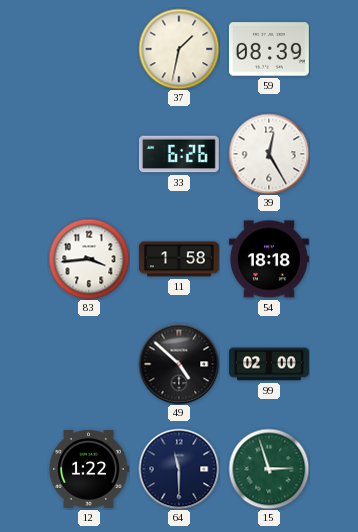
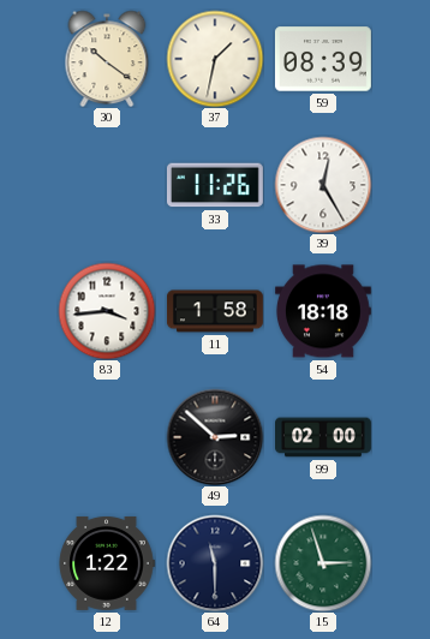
30: none -> 10:21
33: 6:26 -> 11:26
49: 4:52 -> 2:52
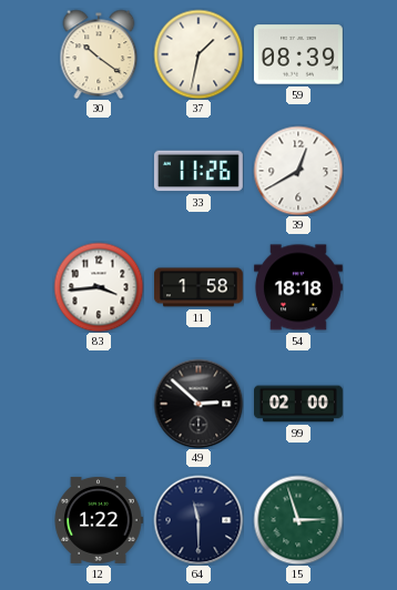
39: 12:25 -> 12:40
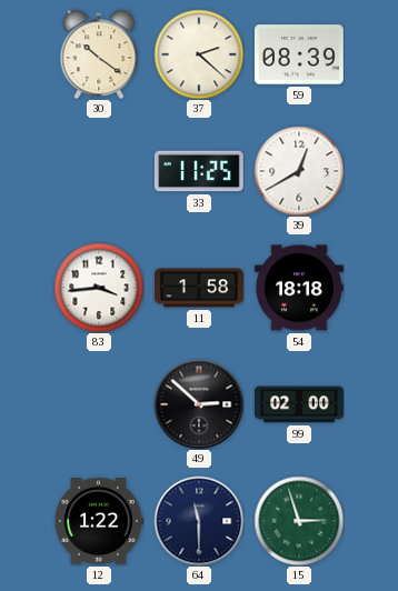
37: 1:32 -> 2:22
33: 11:26 -> 11:25
